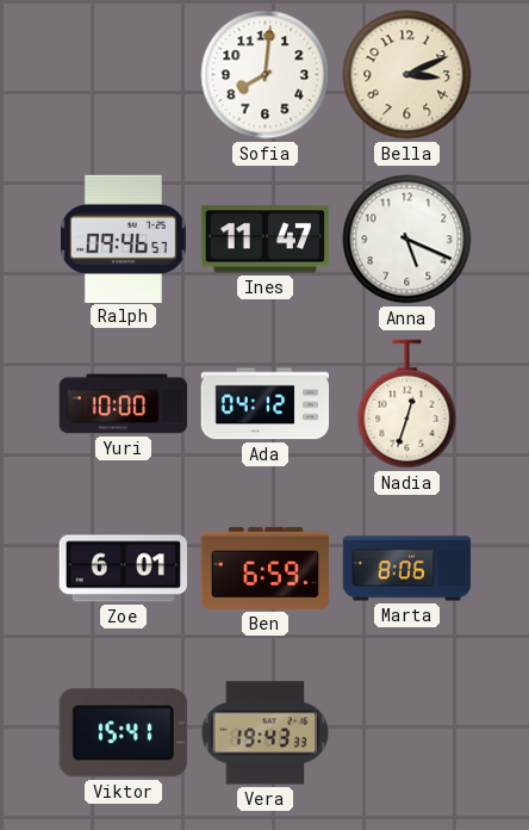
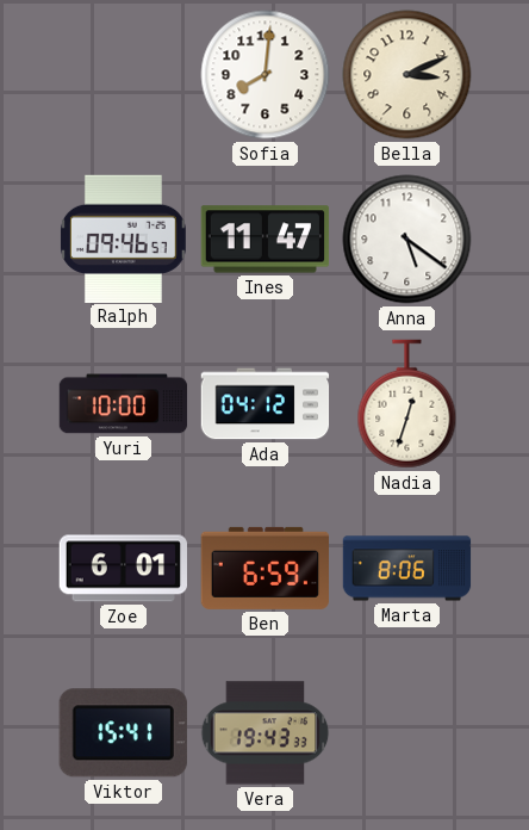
Anna: 5:19 -> 5:21
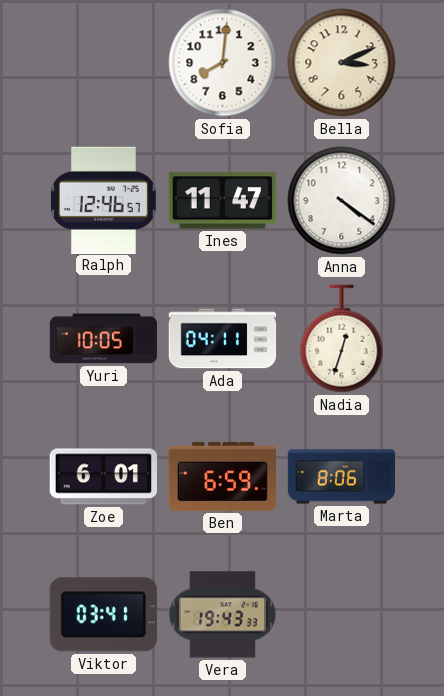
Ralph: 09:46 -> 12:46
Anna: 5:21 -> 4:21
Yuri: 10:00 -> 10:05
Ada: 04:12 -> 04:11
Viktor: 15:41 -> 03:41
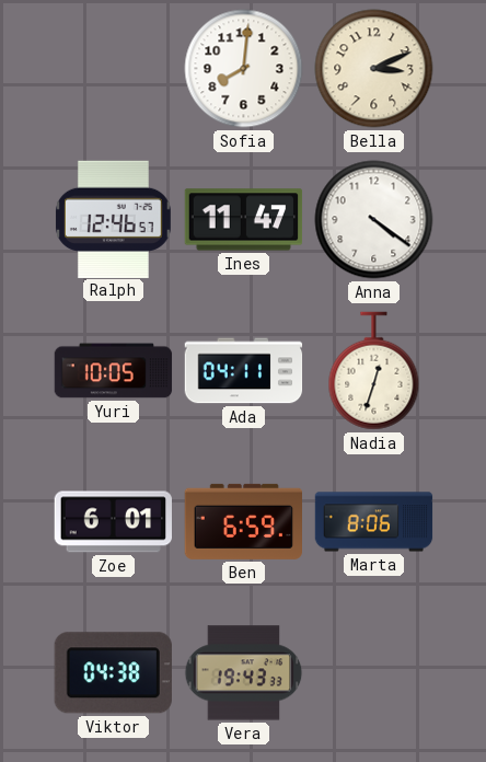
Viktor: 03:41 -> 04:38
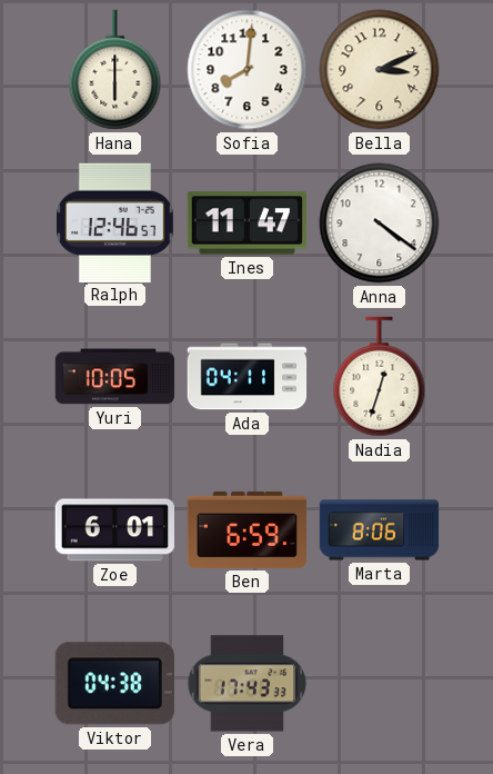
Hana: none -> 6:00
Vera: 19:43 -> 17:43
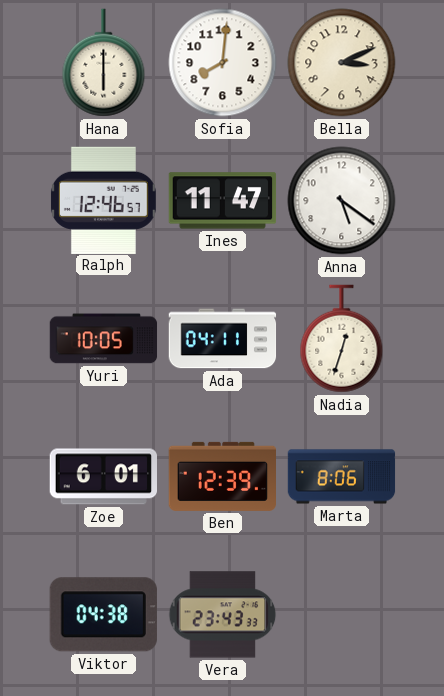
Anna: 4:21 -> 5:21
Ben: 6:59 -> 12:39
Vera: 17:43 -> 23:43
